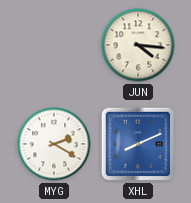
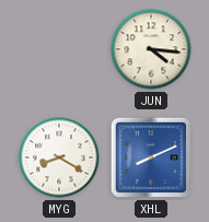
MYG: 2:20 -> 8:20
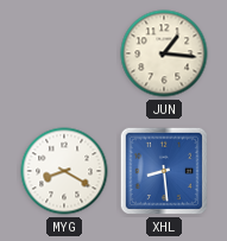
JUN: 4:16 -> 1:16
XHL: 8:11 -> 8:29
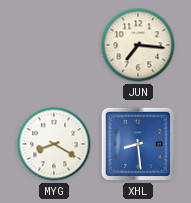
JUN: 1:16 -> 7:16
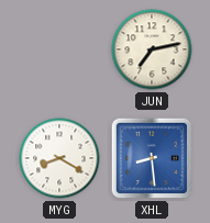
JUN: 7:16 -> 7:13
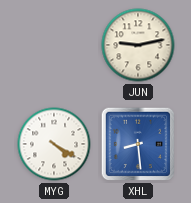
JUN: 7:13 -> 9:13
MYG: 8:20 -> 4:20
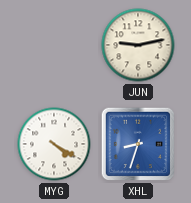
XHL: 8:29 -> 8:33
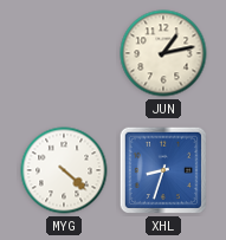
JUN: 9:13 -> 1:13
MYG: 4:20 -> 4:22
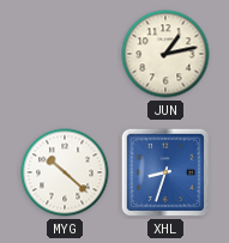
MYG: 4:22 -> 10:22
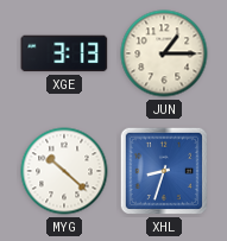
XGE: none -> 3:13
JUN: 1:13 -> 1:15
